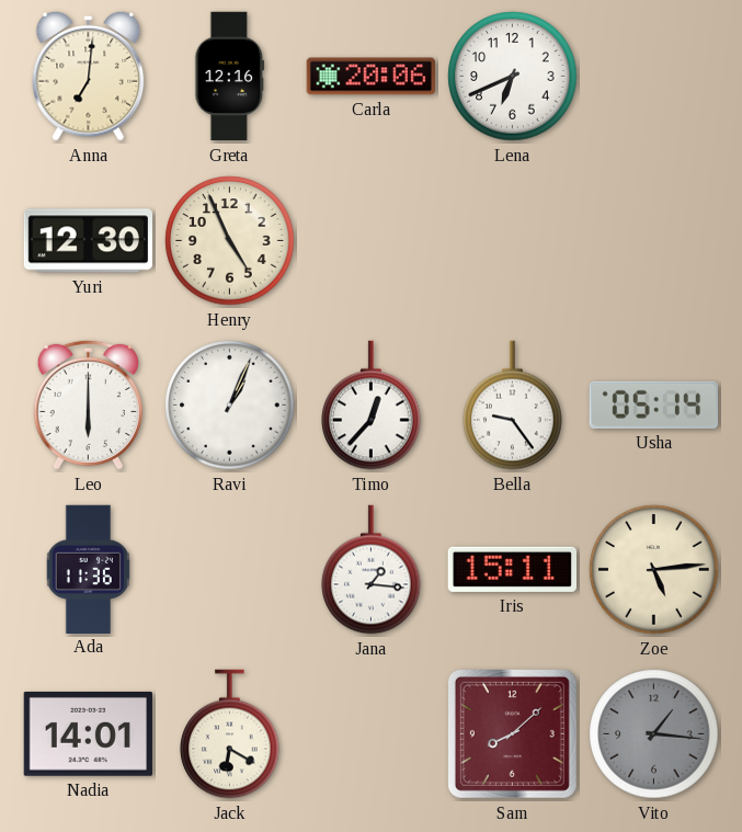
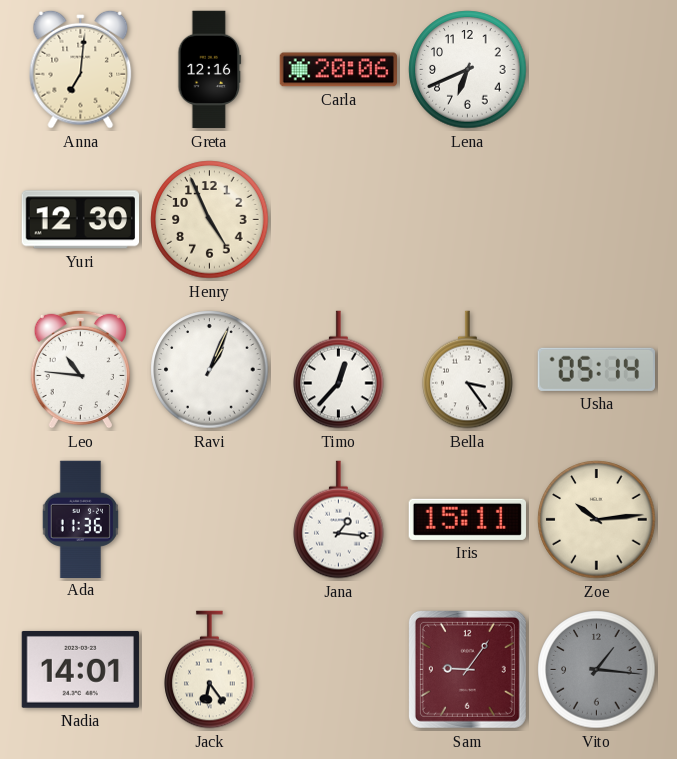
Leo: 6:00 -> 10:46
Bella: 9:24 -> 3:24
Zoe: 5:14 -> 10:14
Jack: 6:20 -> 6:24
Sam: 8:08 -> 9:06
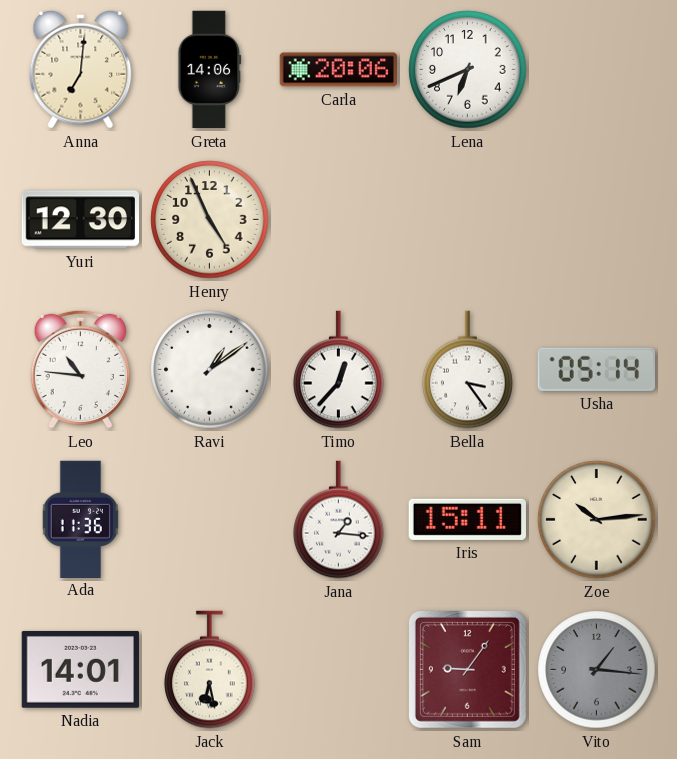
Greta: 12:16 -> 14:06
Ravi: 1:04 -> 1:09
Jack: 6:24 -> 6:28
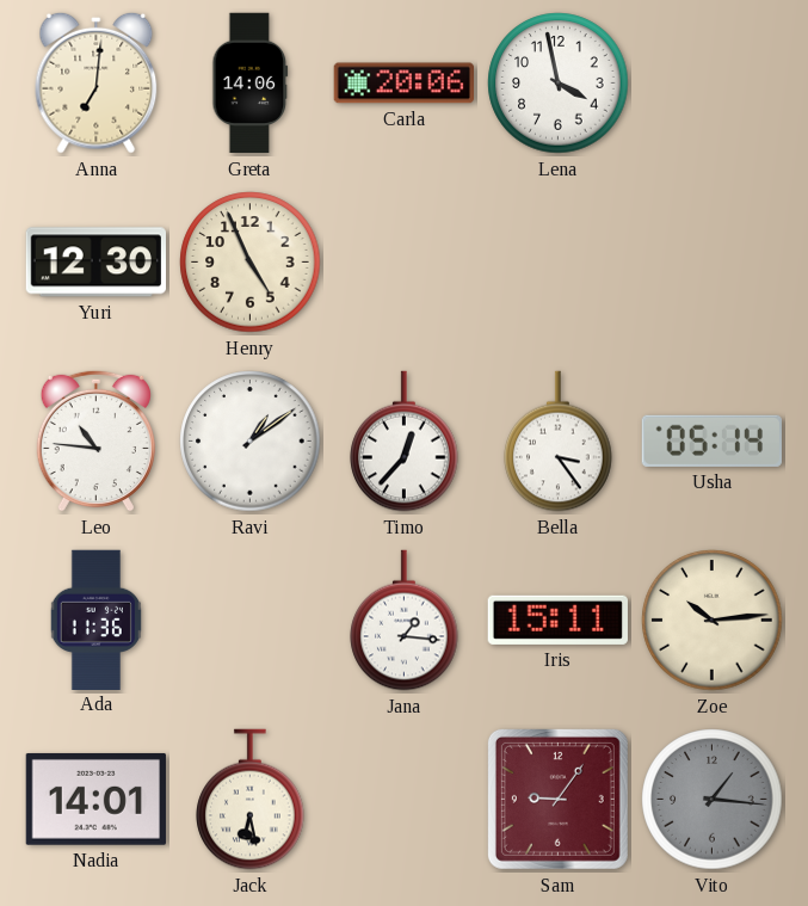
Lena: 6:41 -> 3:58
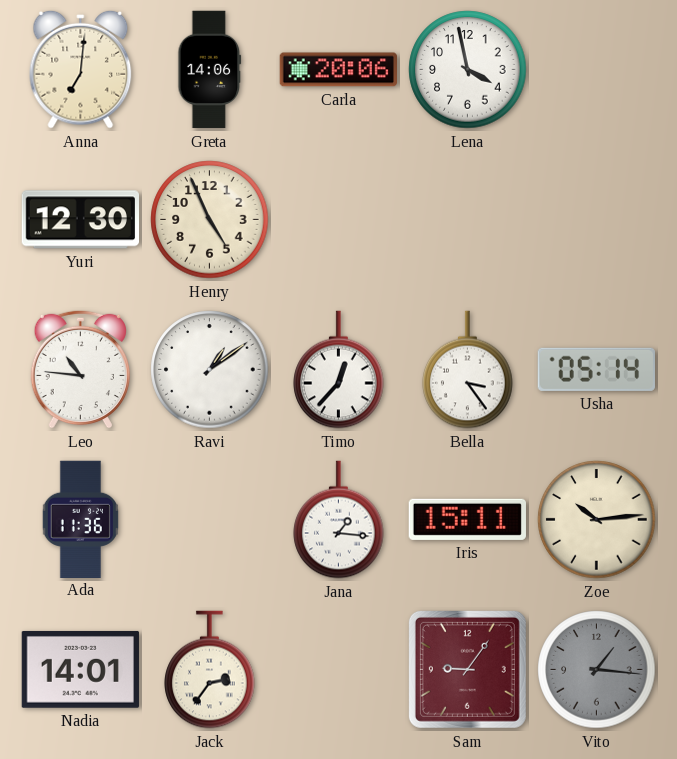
Jack: 6:28 -> 2:36
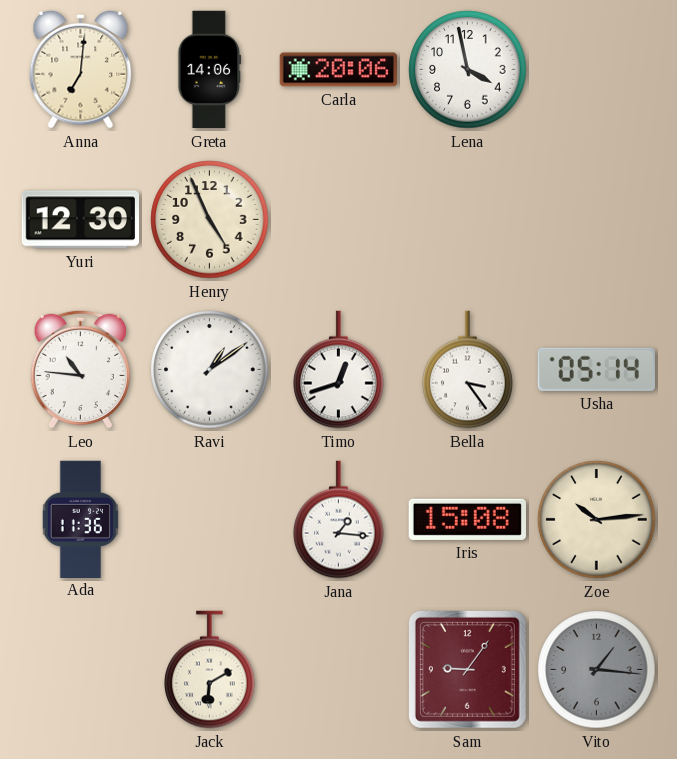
Timo: 12:37 -> 12:42
Iris: 15:11 -> 15:08
Nadia: 14:01 -> none
Jack: 2:36 -> 6:10
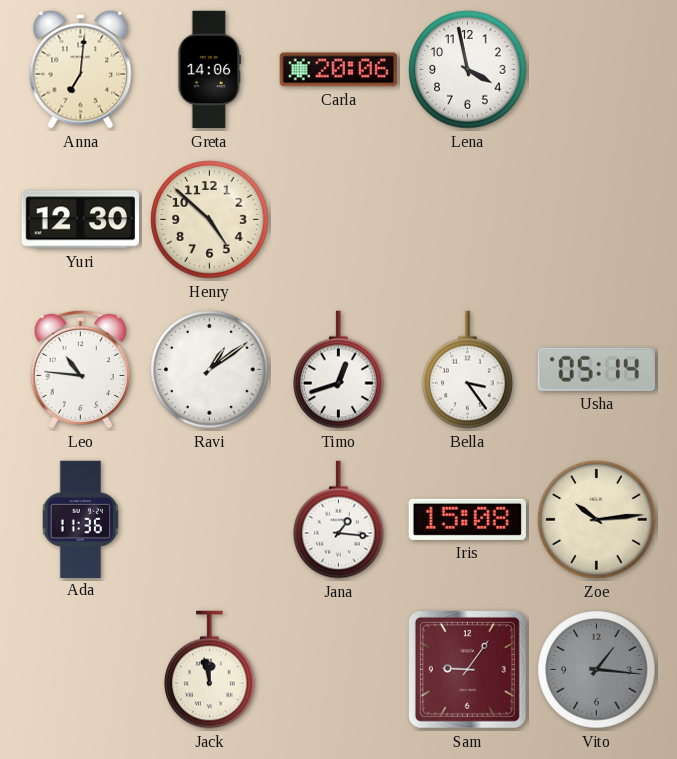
Henry: 4:56 -> 4:52
Jack: 6:10 -> 11:58
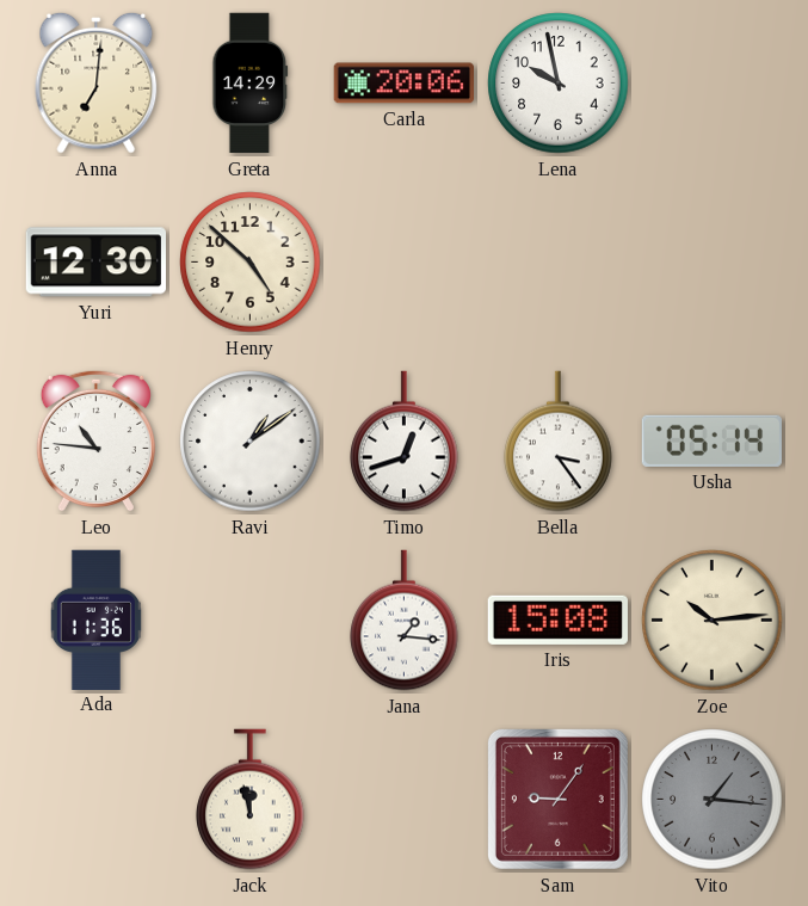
Greta: 14:06 -> 14:29
Lena: 3:58 -> 9:58
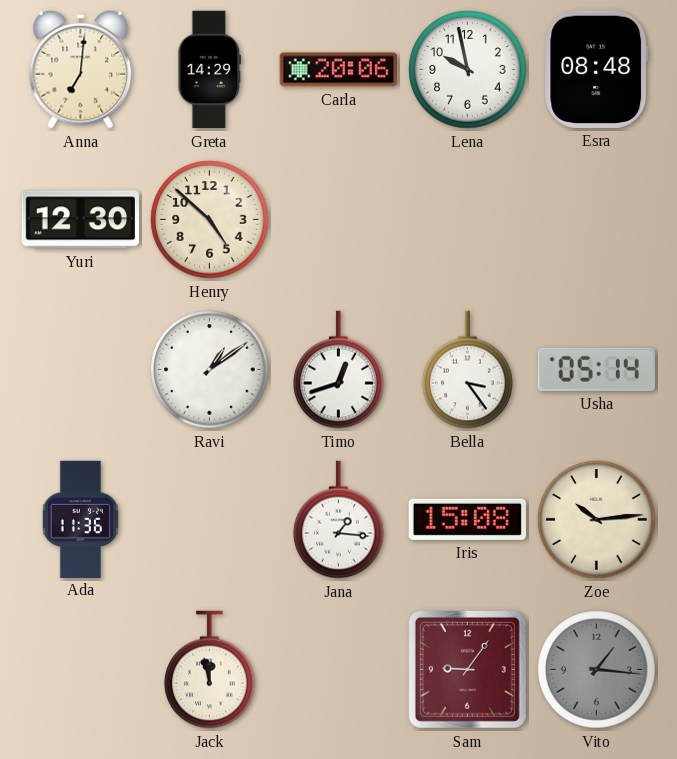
Esra: none -> 08:48
Leo: 10:46 -> none
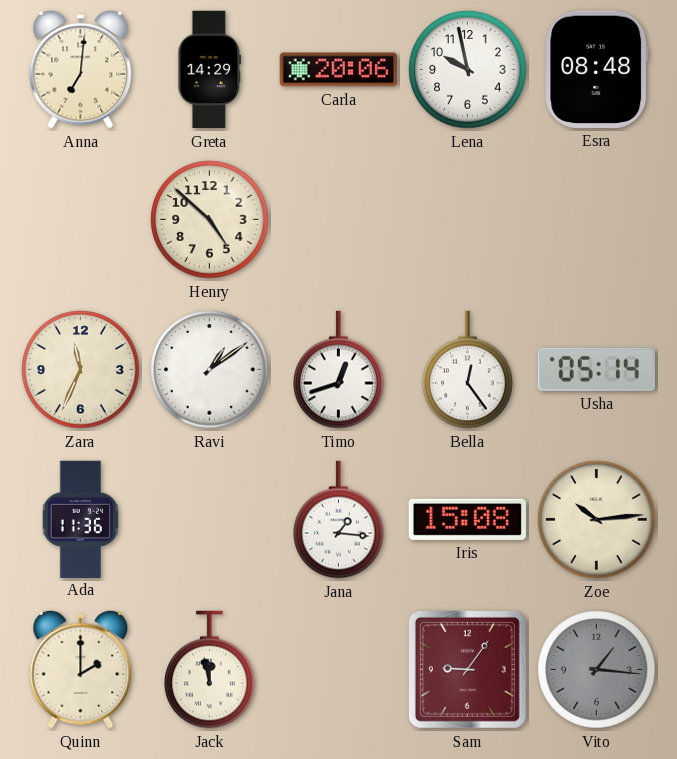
Yuri: 12:30 -> none
Zara: none -> 11:34
Bella: 3:24 -> 12:24
Quinn: none -> 2:00
